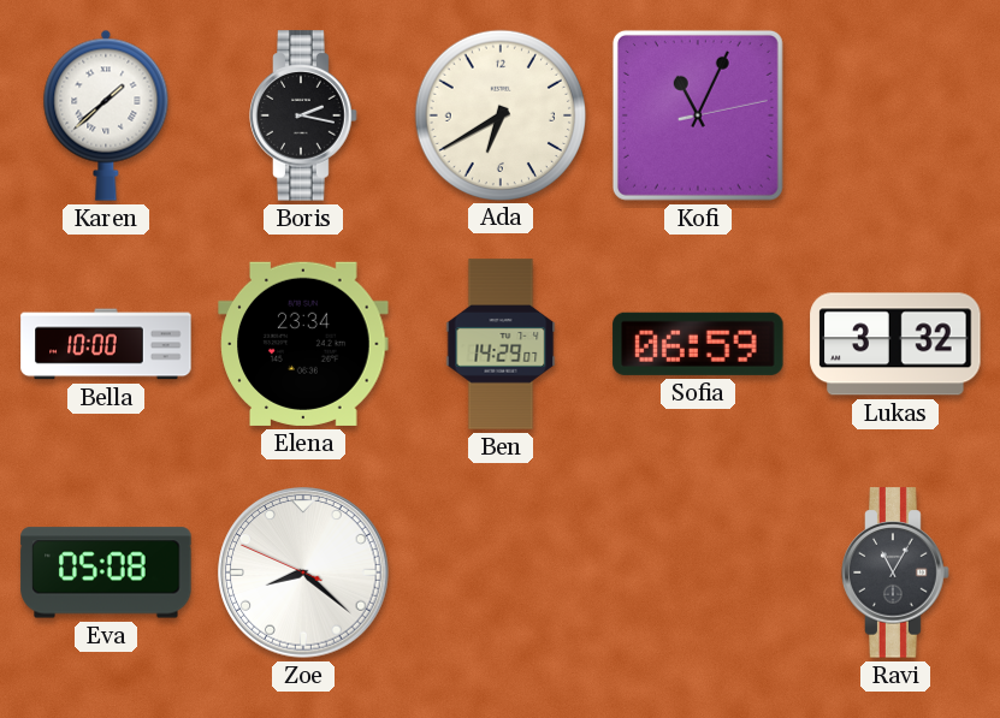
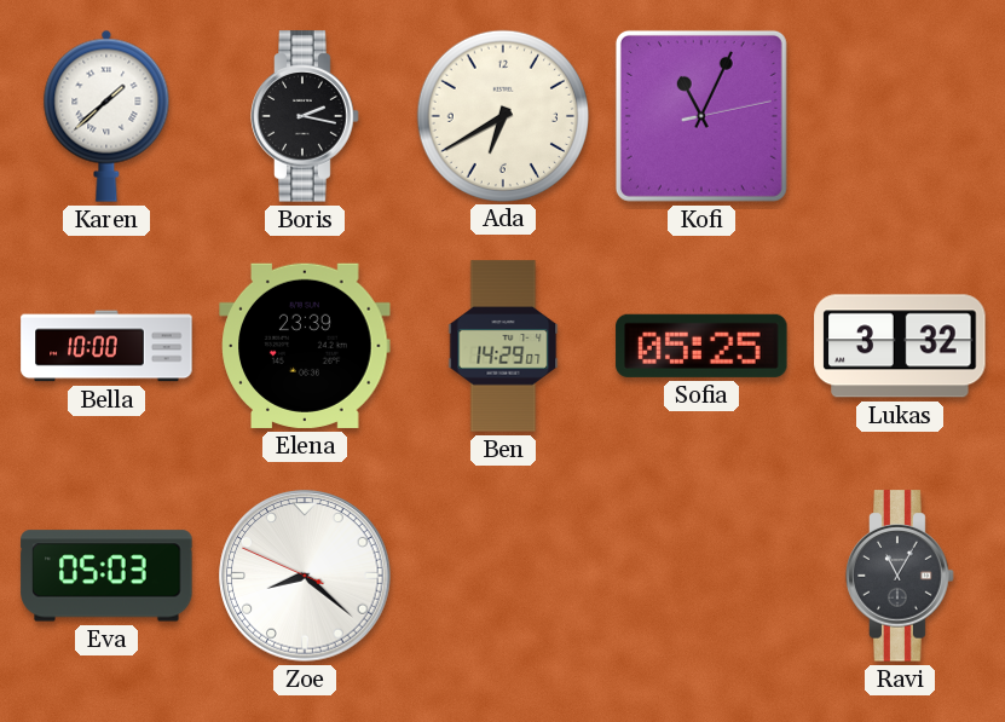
Elena: 23:34 -> 23:39
Sofia: 06:59 -> 05:25
Eva: 05:08 -> 05:03
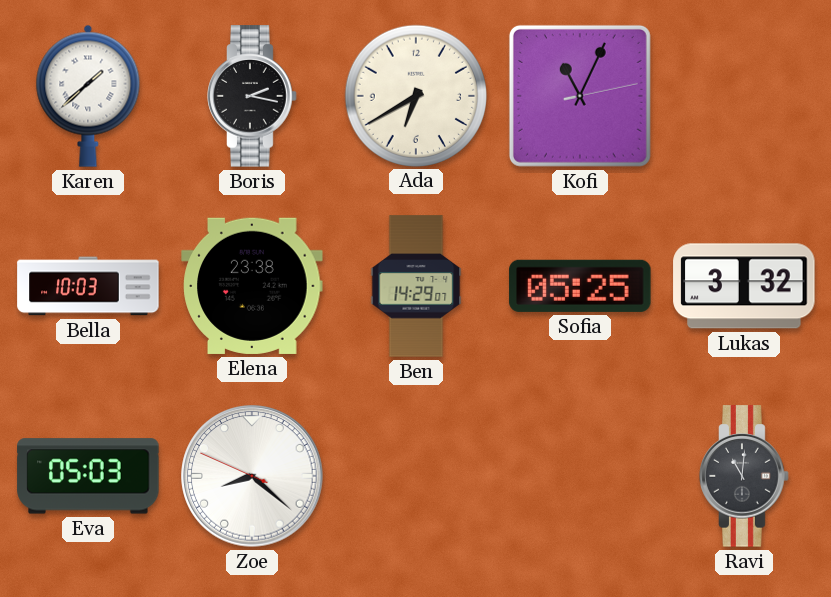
Bella: 10:00 -> 10:03
Elena: 23:39 -> 23:38
Ravi: 11:05 -> 11:01
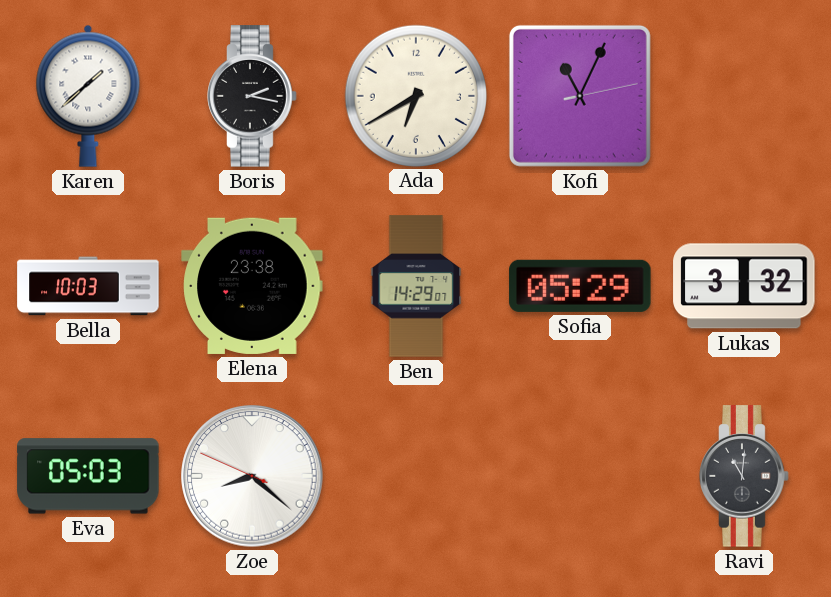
Sofia: 05:25 -> 05:29
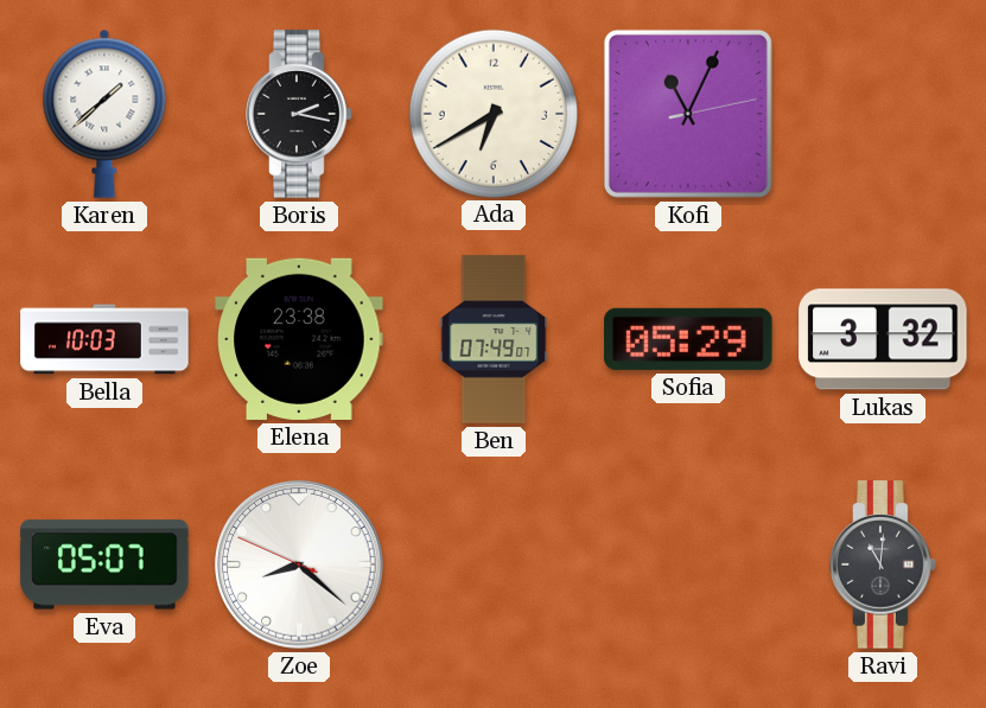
Ben: 14:29 -> 07:49
Eva: 05:03 -> 05:07
